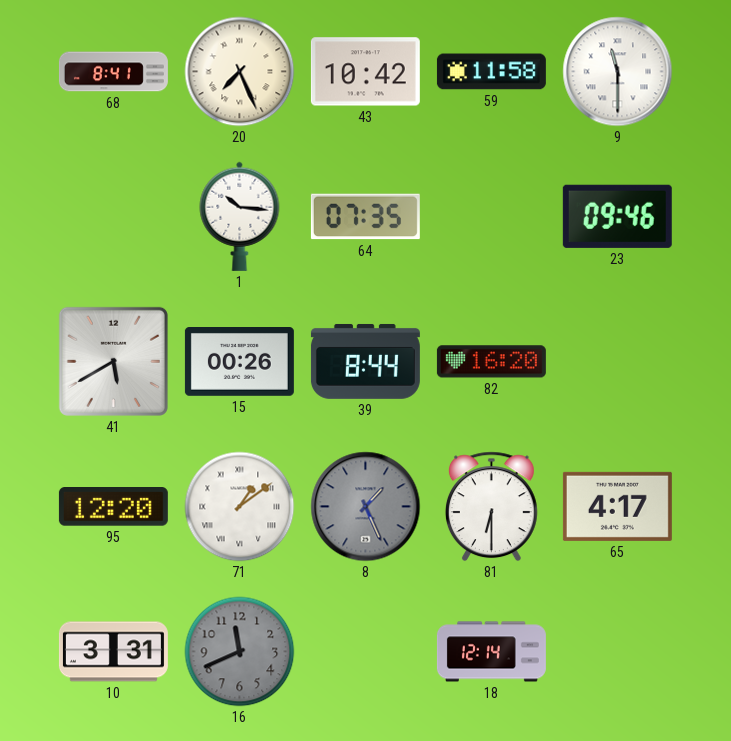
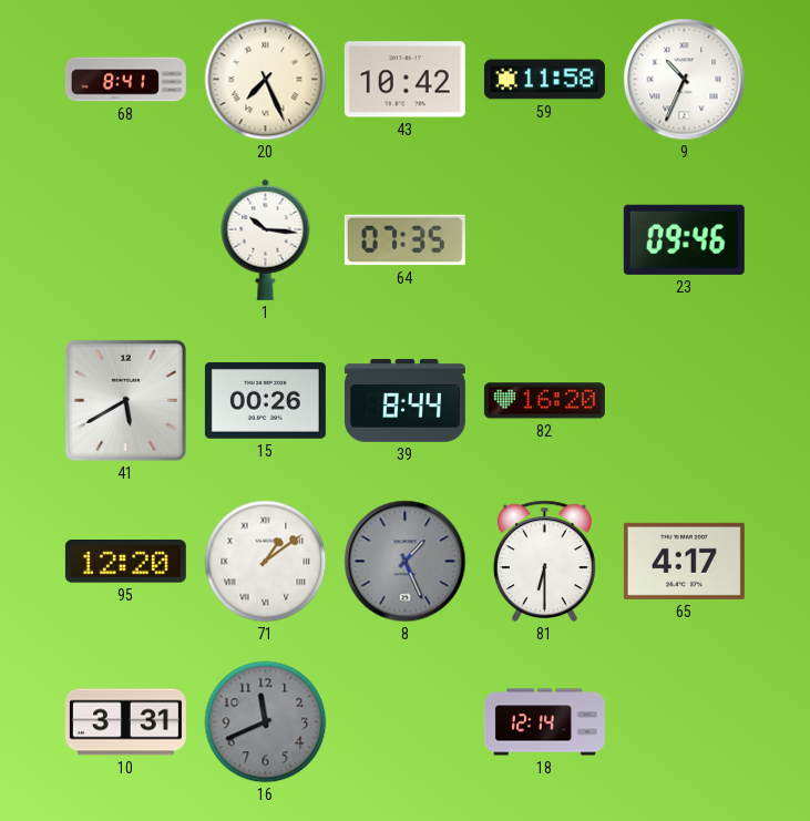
9: 11:30 -> 10:34
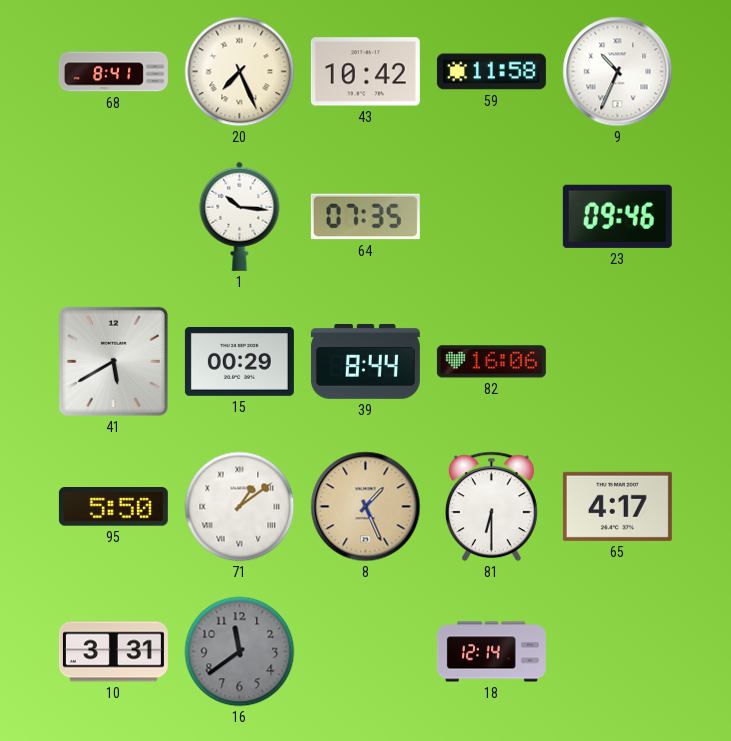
15: 00:26 -> 00:29
82: 16:20 -> 16:06
95: 12:20 -> 5:50
8 dial: grey -> champagne
16: 11:41 -> 11:39
